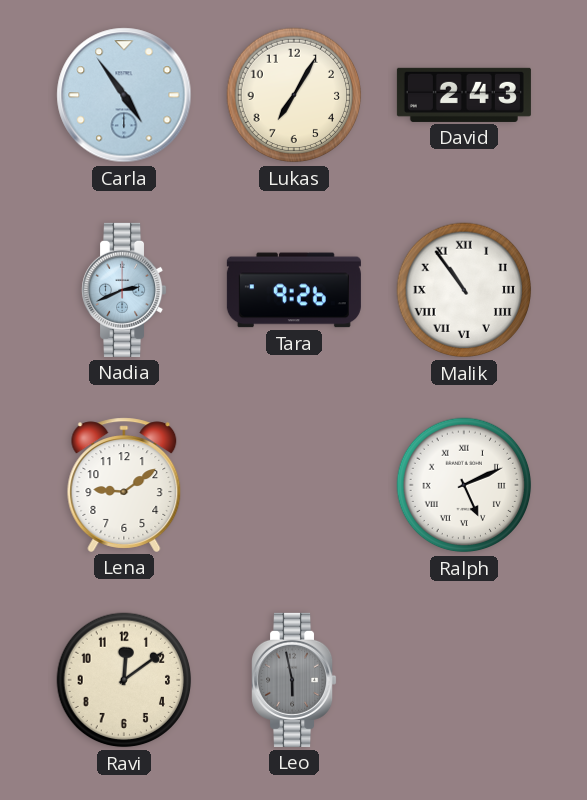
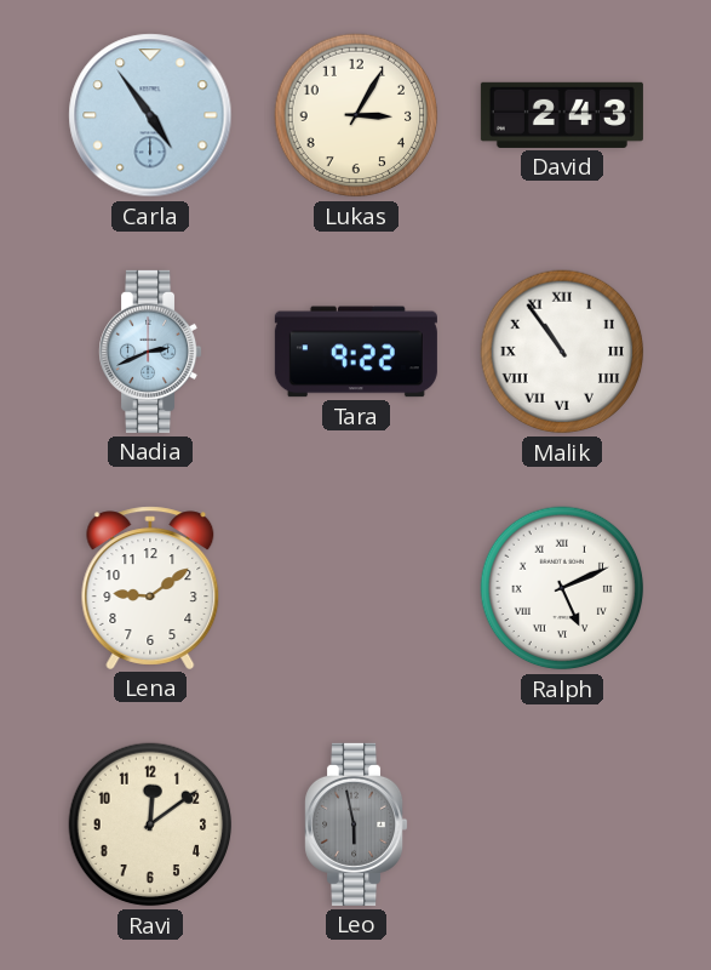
Lukas: 7:05 -> 3:05
Tara: 9:26 -> 9:22
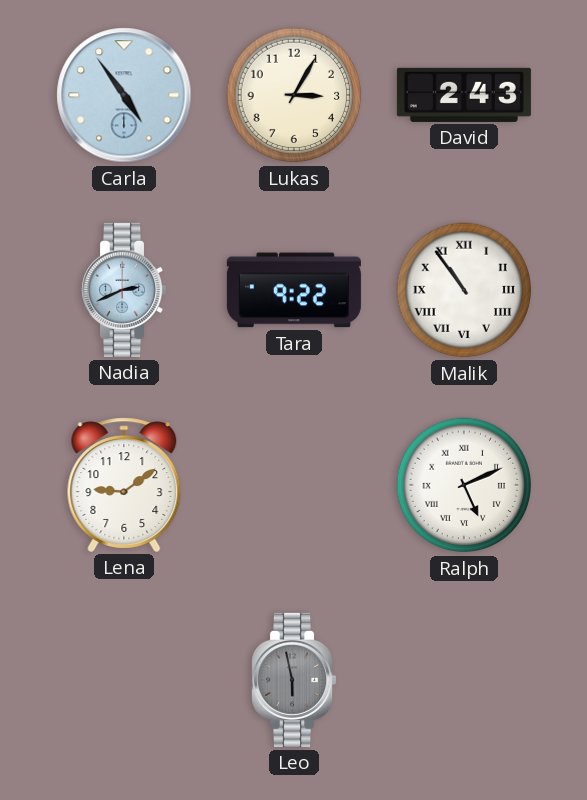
Ravi: 12:09 -> none
